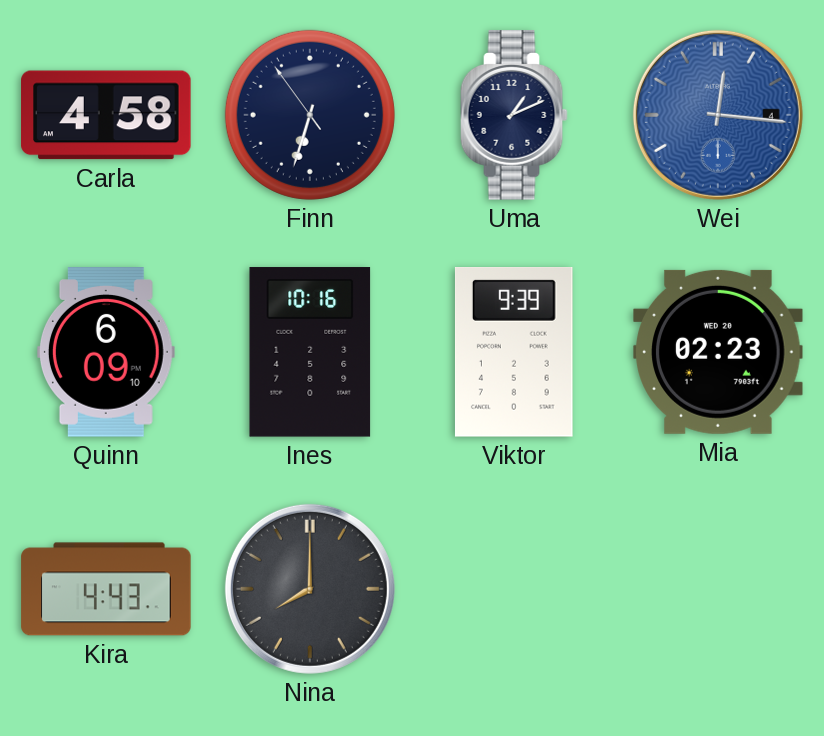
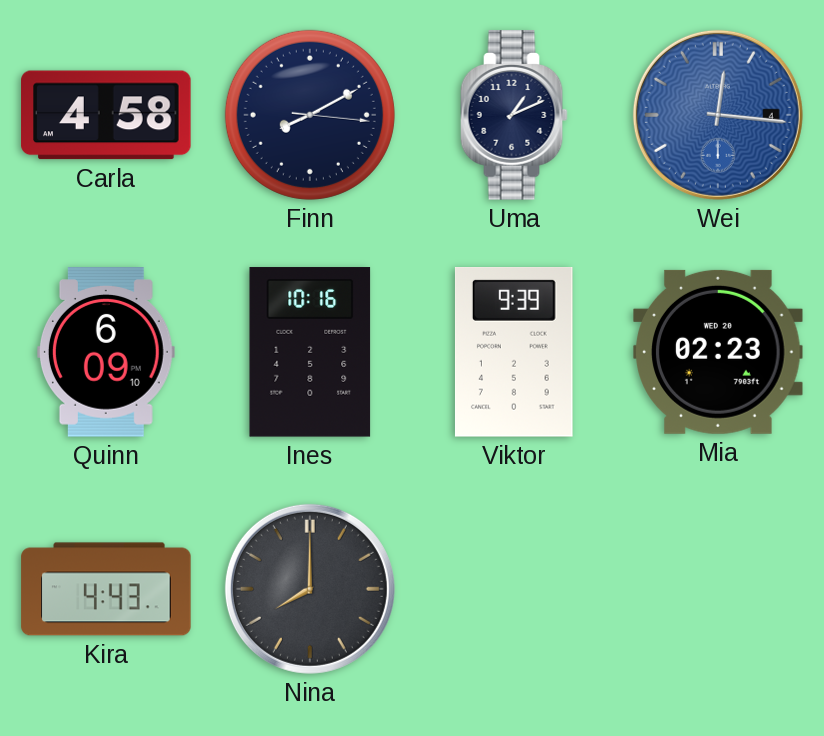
Finn: 6:32 -> 8:10
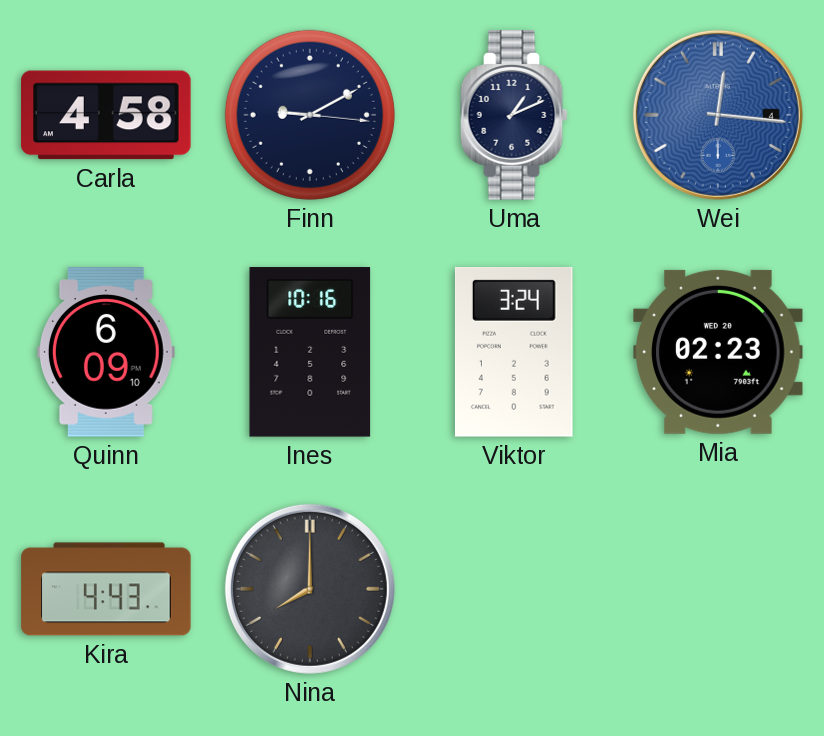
Finn: 8:10 -> 9:10
Viktor: 9:39 -> 3:24
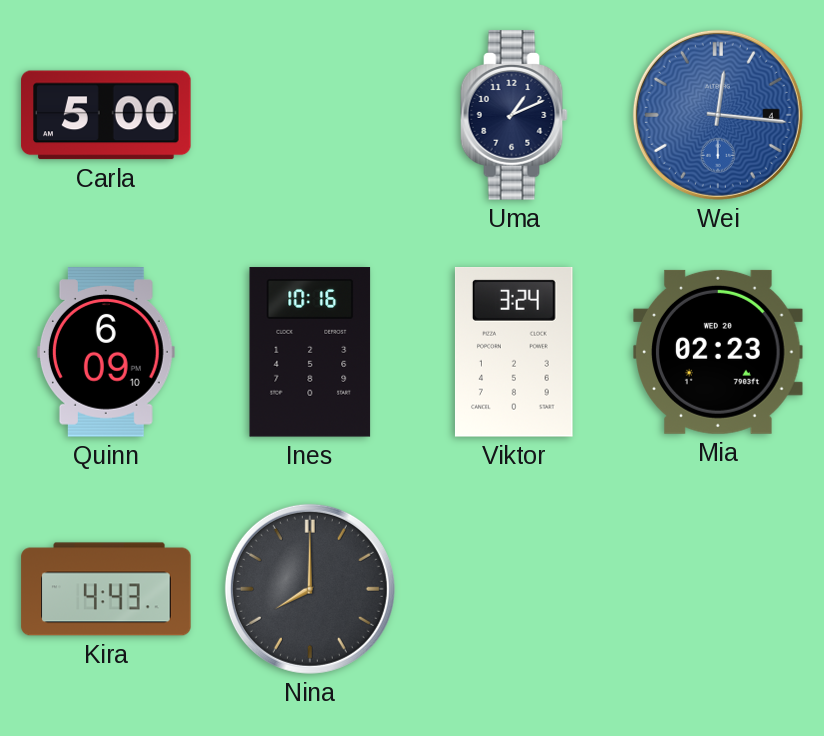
Carla: 4:58 -> 5:00
Finn: 9:10 -> none
